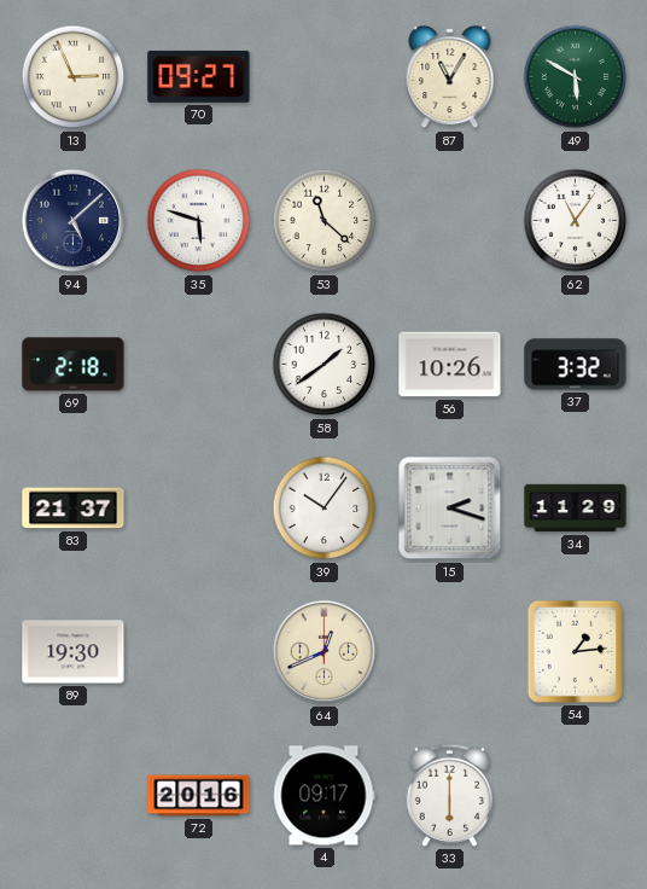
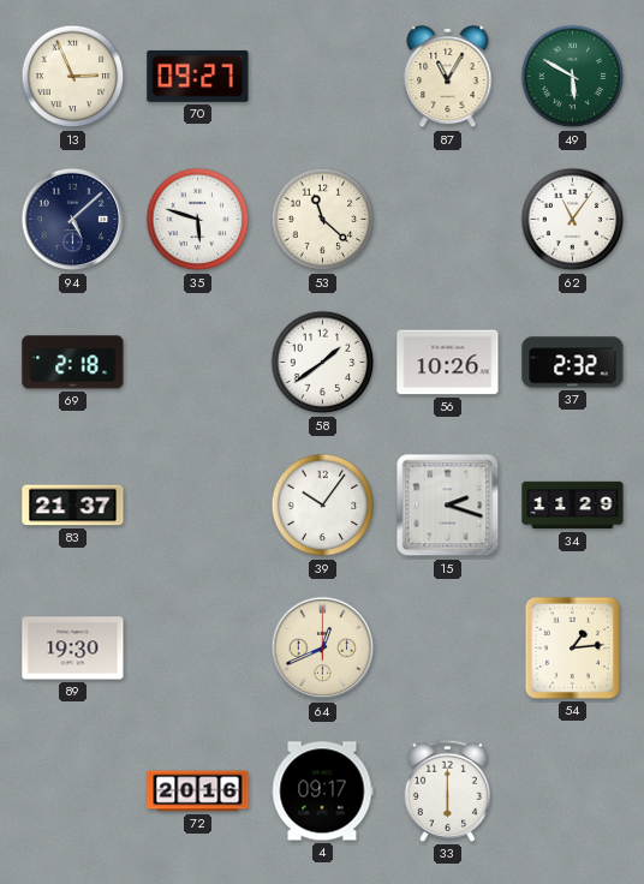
37: 3:32 -> 2:32
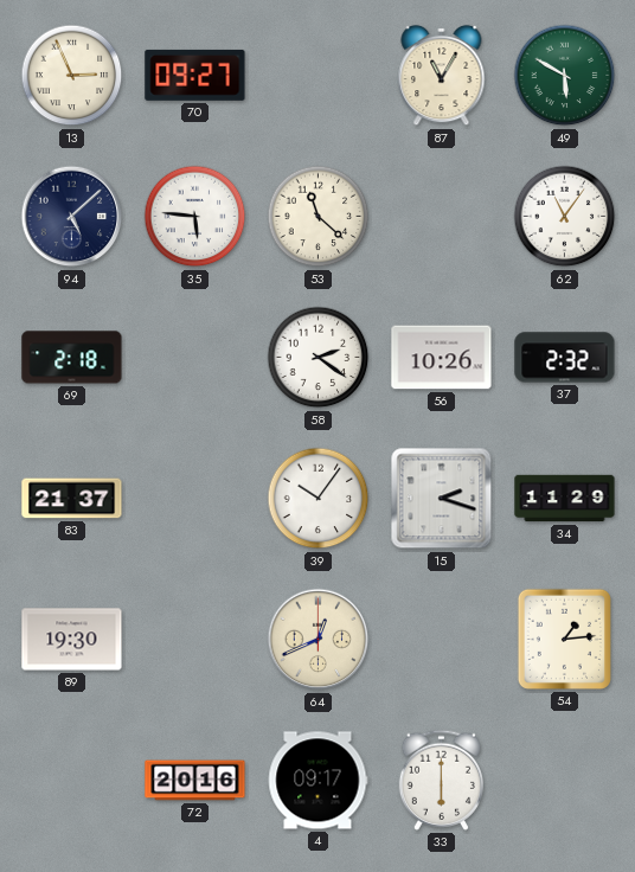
35: 5:48 -> 5:46
58: 1:39 -> 2:21
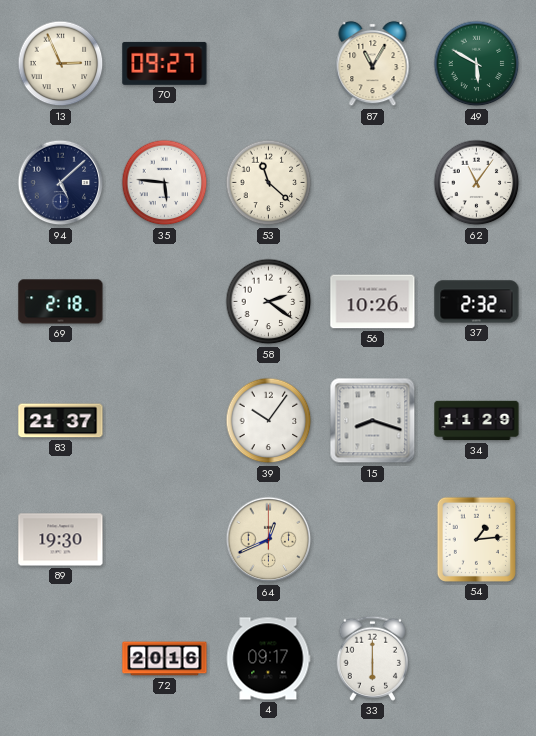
15: 2:18 -> 8:18
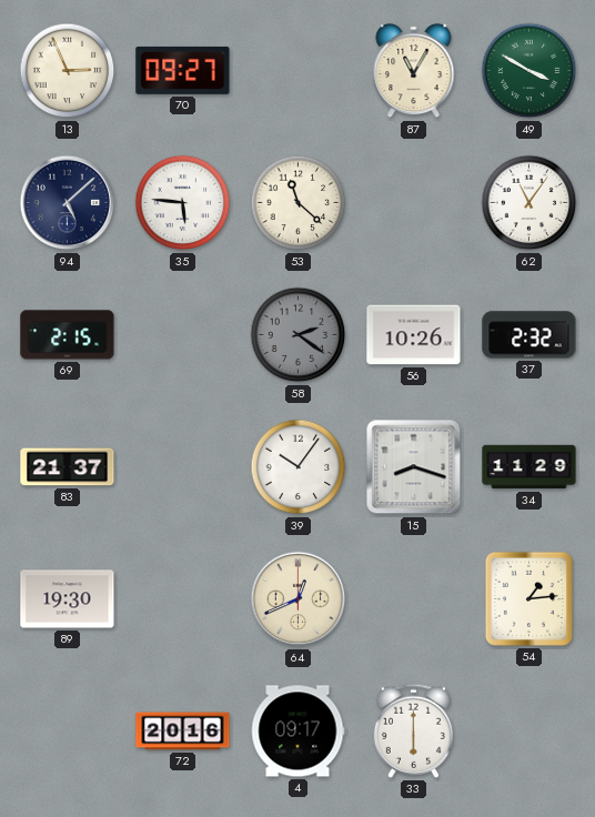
49: 5:50 -> 3:50
69: 2:18 -> 2:15
58 dial: white -> grey
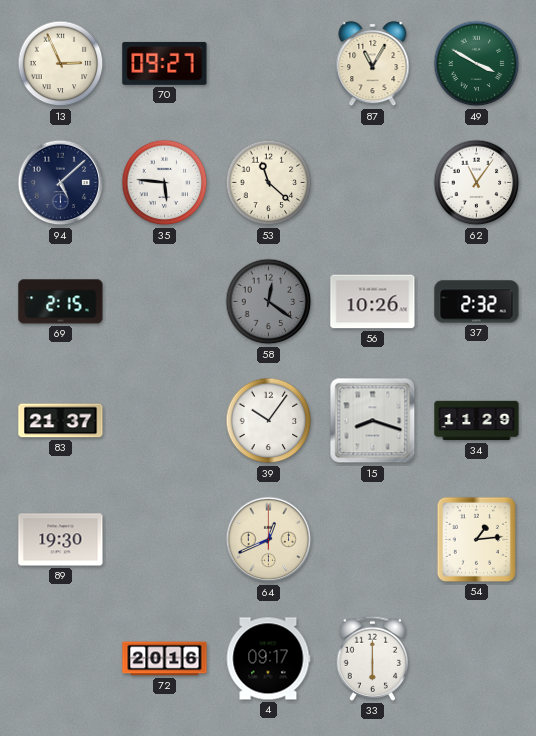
58: 2:21 -> 12:21
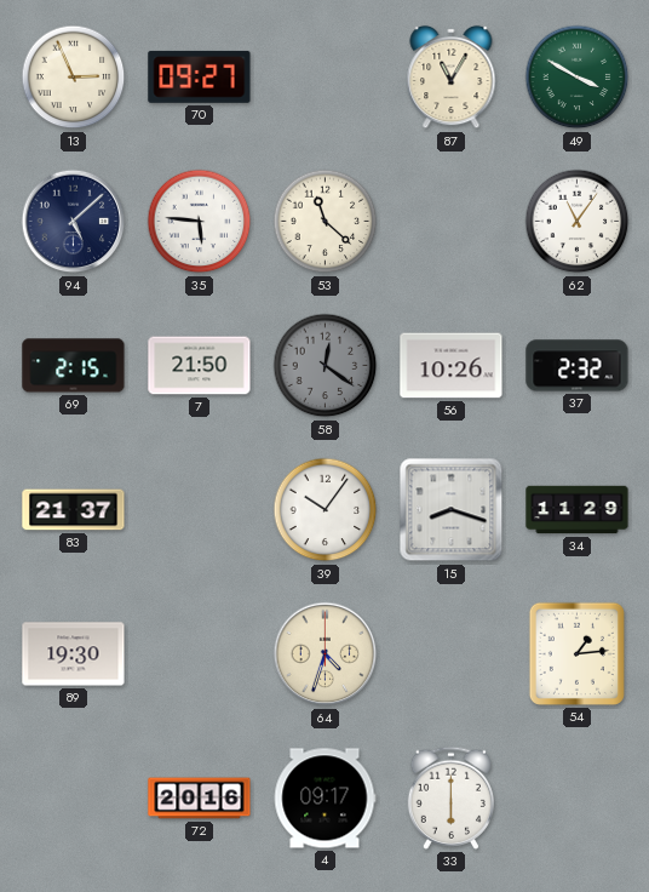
7: none -> 21:50
64: 12:41 -> 4:33
